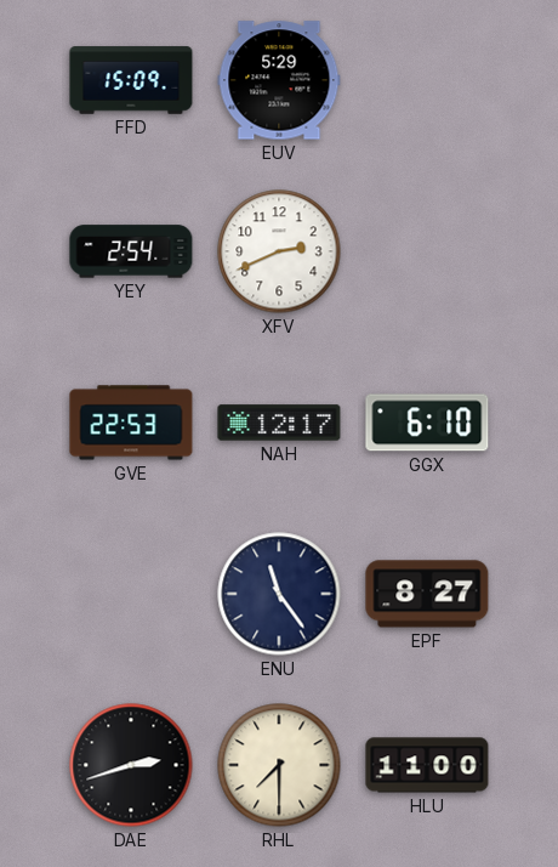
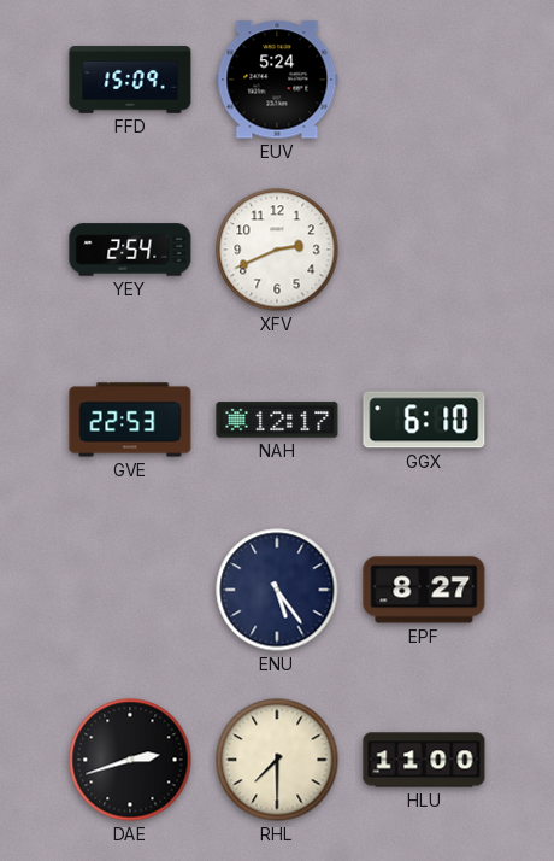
EUV: 5:29 -> 5:24
ENU: 11:24 -> 5:24
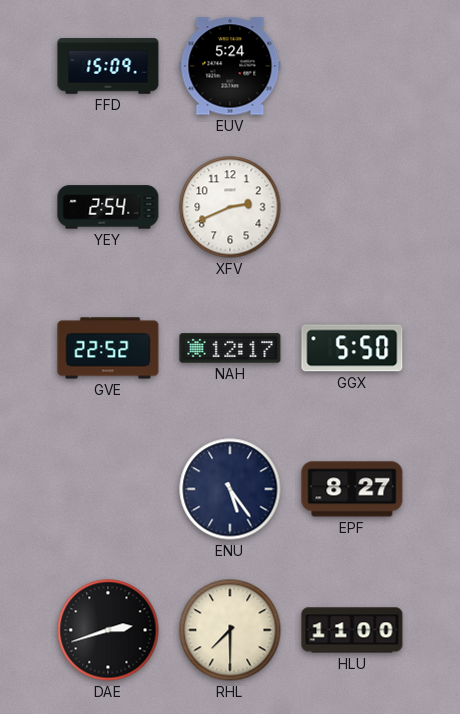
GVE: 22:53 -> 22:52
GGX: 6:10 -> 5:50
